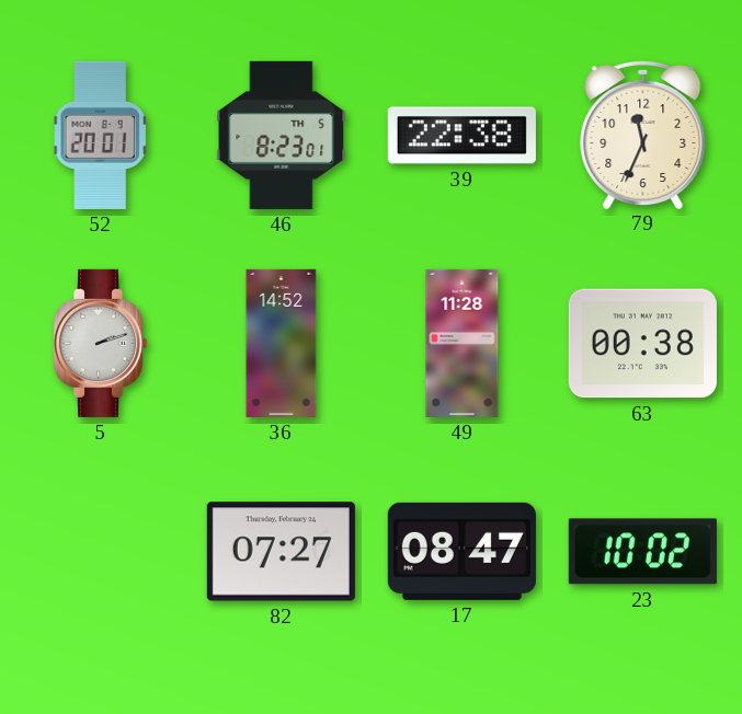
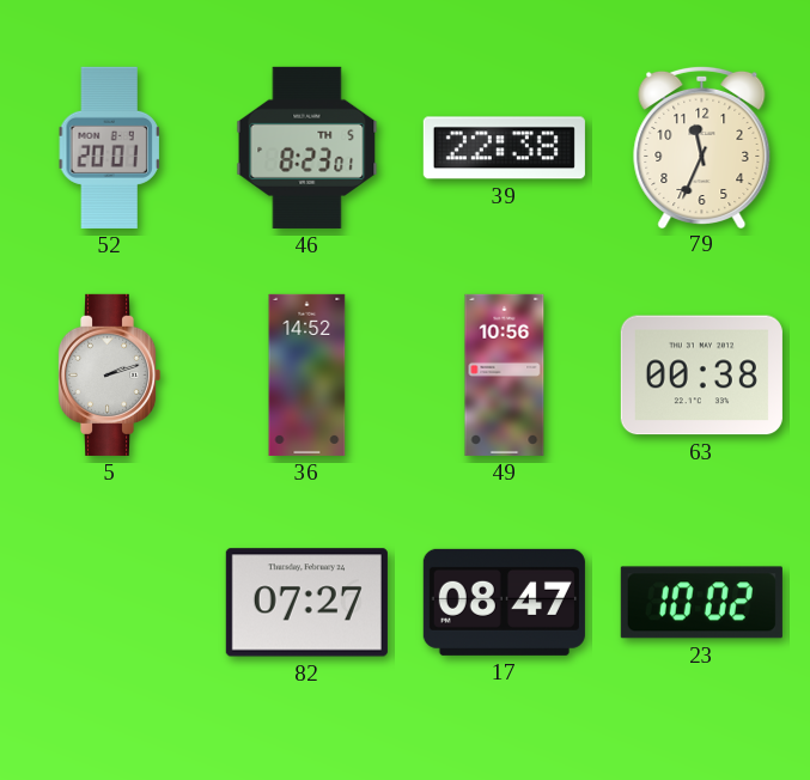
49: 11:28 -> 10:56
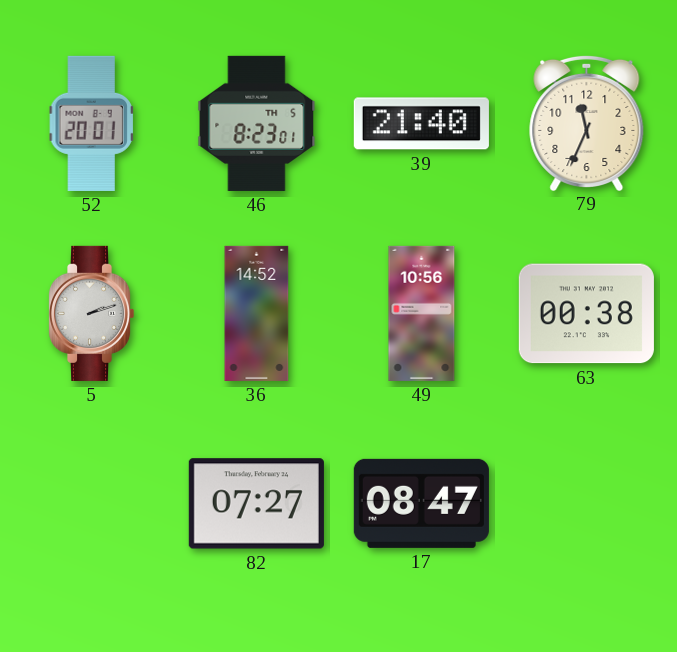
39: 22:38 -> 21:40
23: 10:02 -> none
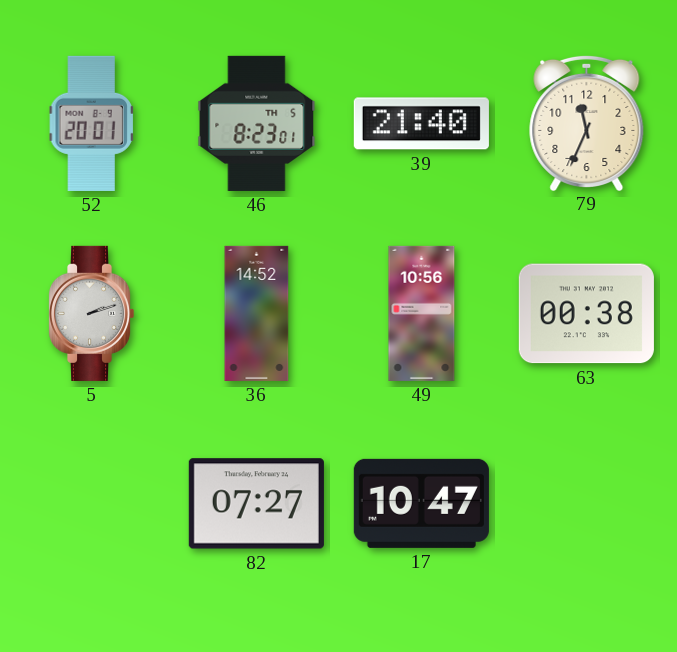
17: 08:47 -> 10:47
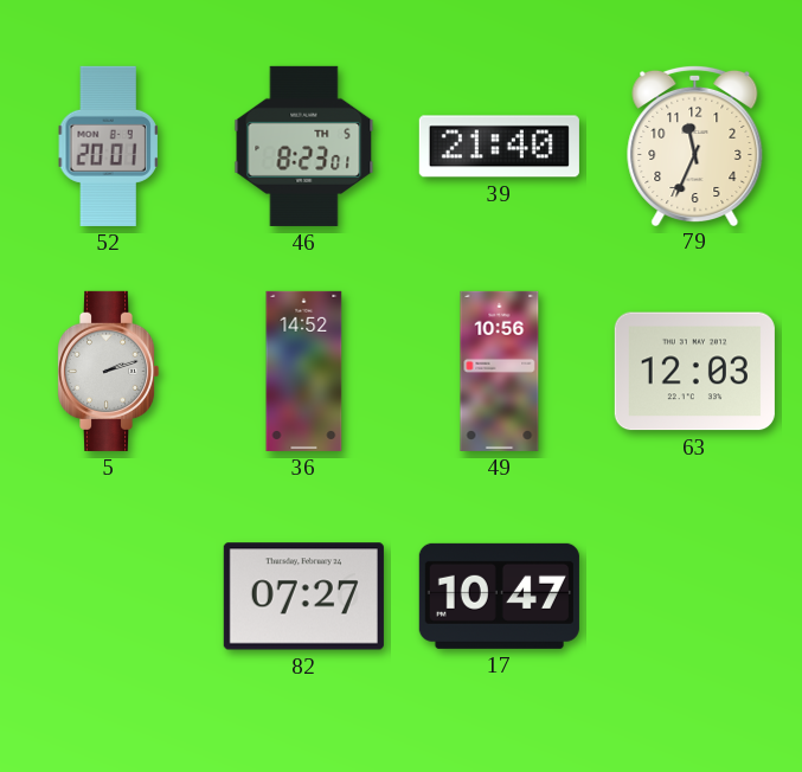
63: 00:38 -> 12:03
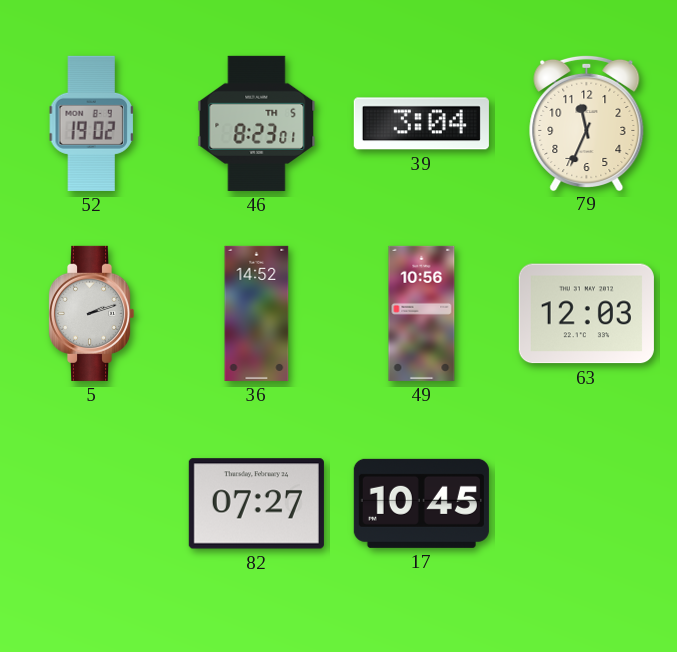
52: 20:01 -> 19:02
39: 21:40 -> 3:04
17: 10:47 -> 10:45
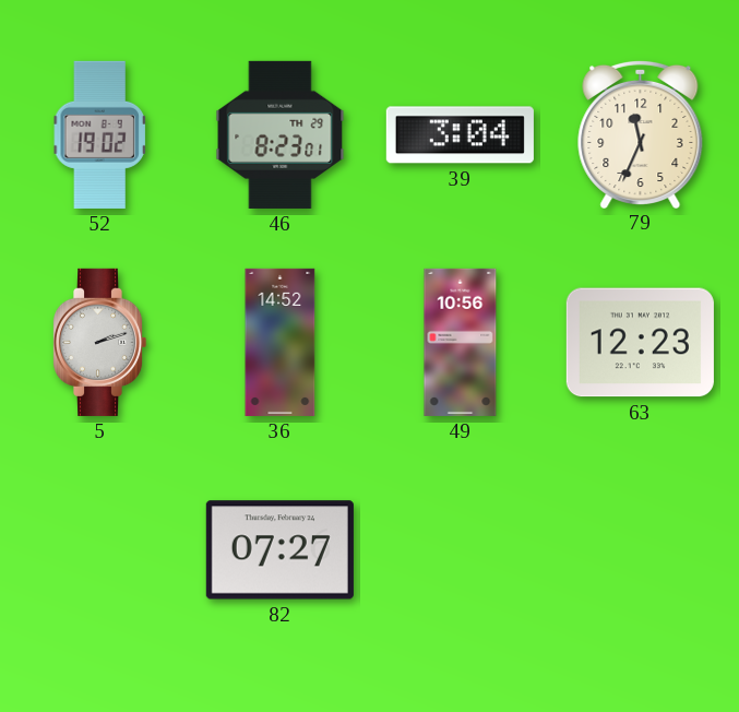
46 date: TH 5 -> TH 29
63: 12:03 -> 12:23
17: 10:45 -> none
